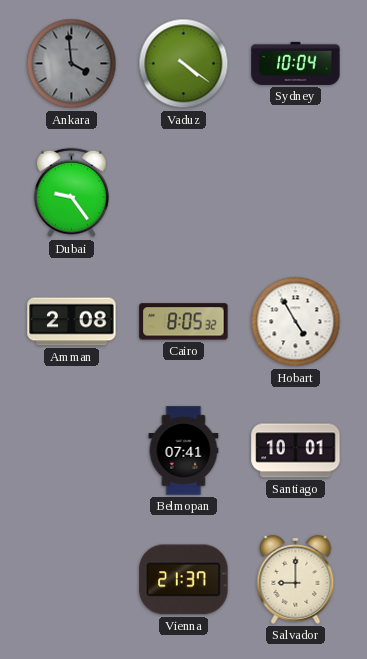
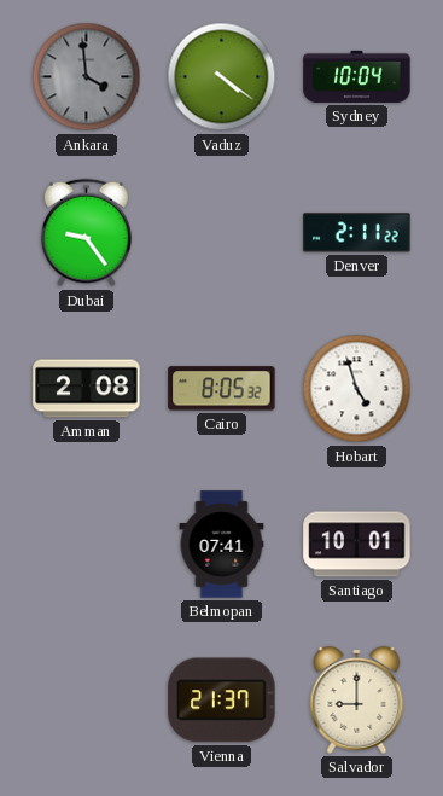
Denver: none -> 2:11
Hobart: 4:55 -> 4:57
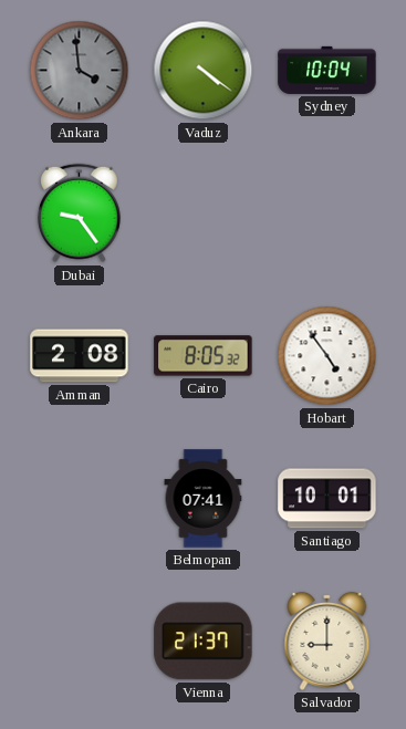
Denver: 2:11 -> none
Hobart: 4:57 -> 4:54
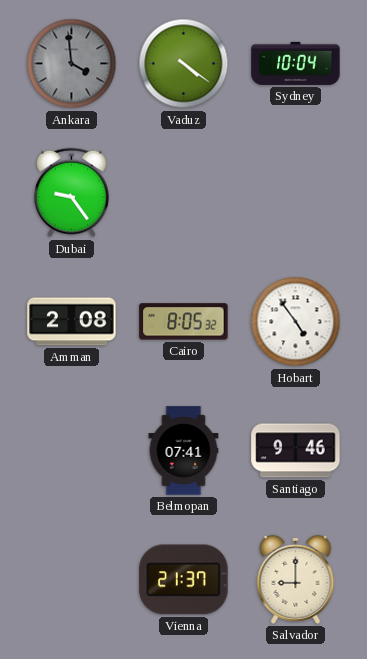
Santiago: 10:01 -> 9:46
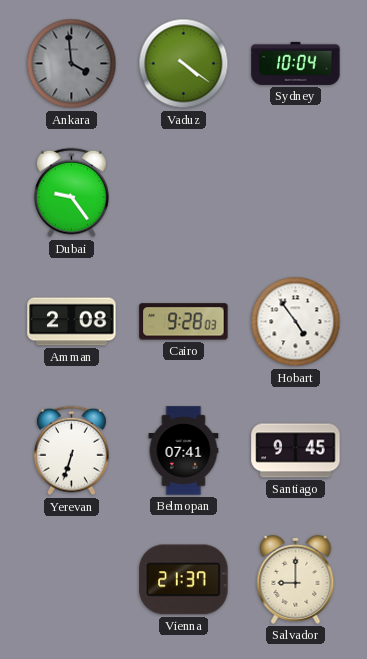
Cairo: 8:05 -> 9:28
Yerevan: none -> 6:33
Santiago: 9:46 -> 9:45
